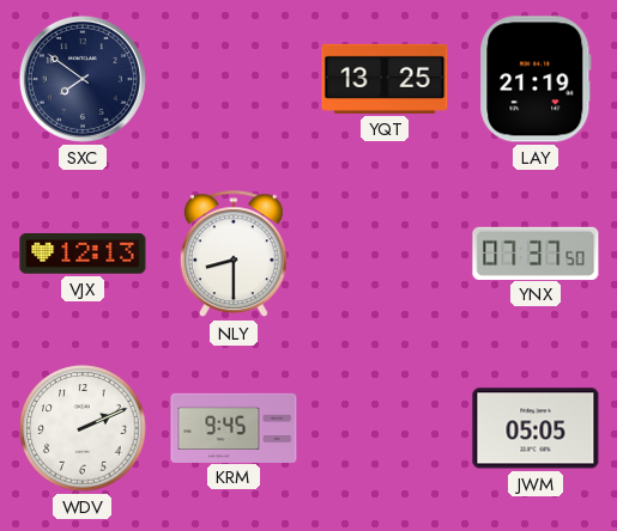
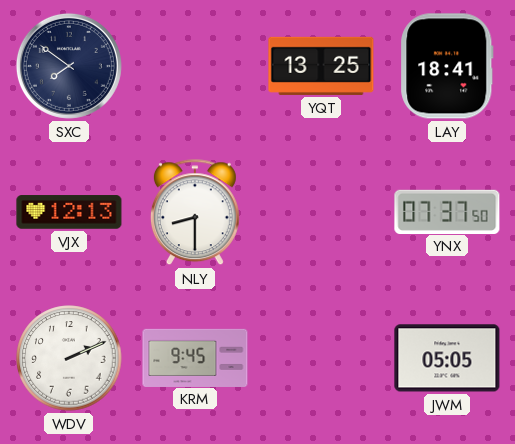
LAY: 21:19 -> 18:41
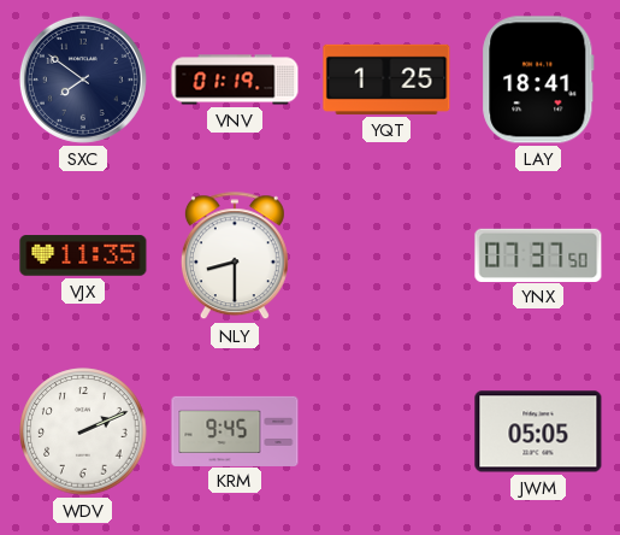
VNV: none -> 01:19
YQT: 13:25 -> 1:25
VJX: 12:13 -> 11:35
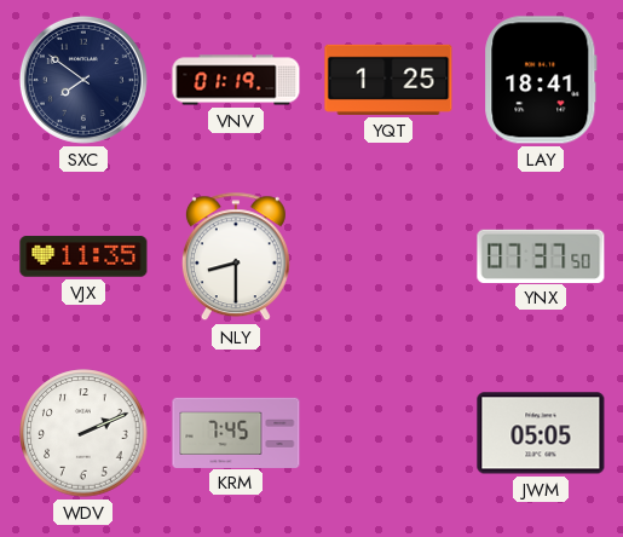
KRM: 9:45 -> 7:45
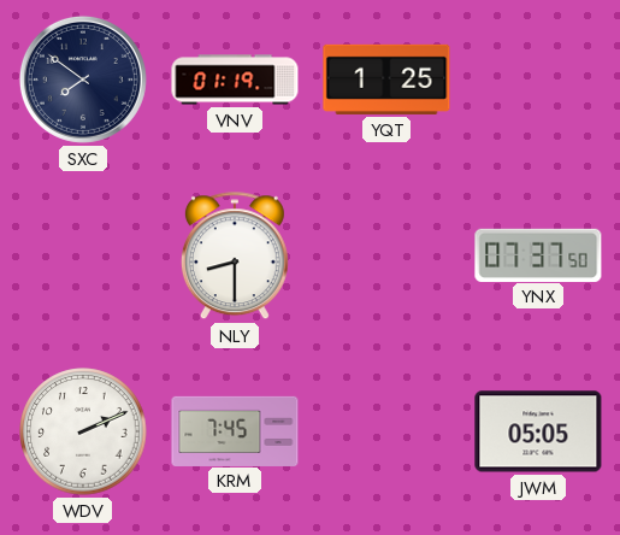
LAY: 18:41 -> none
VJX: 11:35 -> none
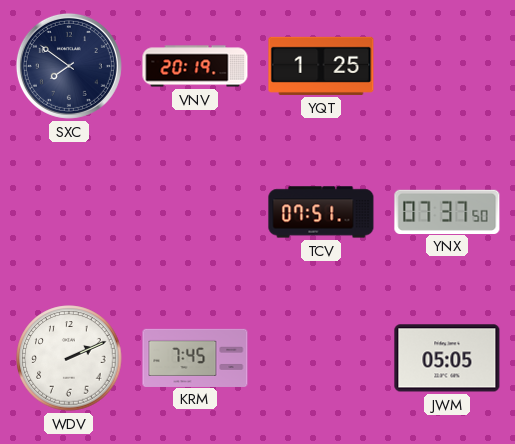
VNV: 01:19 -> 20:19
NLY: 8:30 -> none
TCV: none -> 07:51
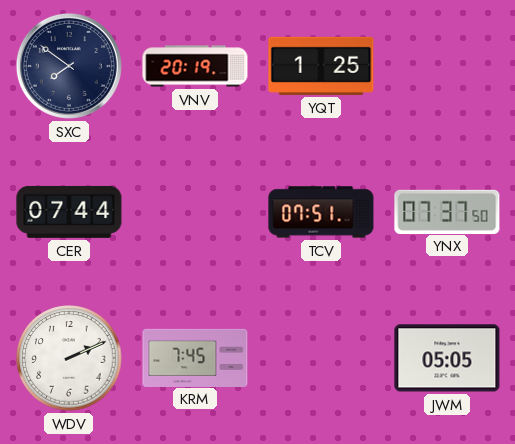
CER: none -> 07:44
